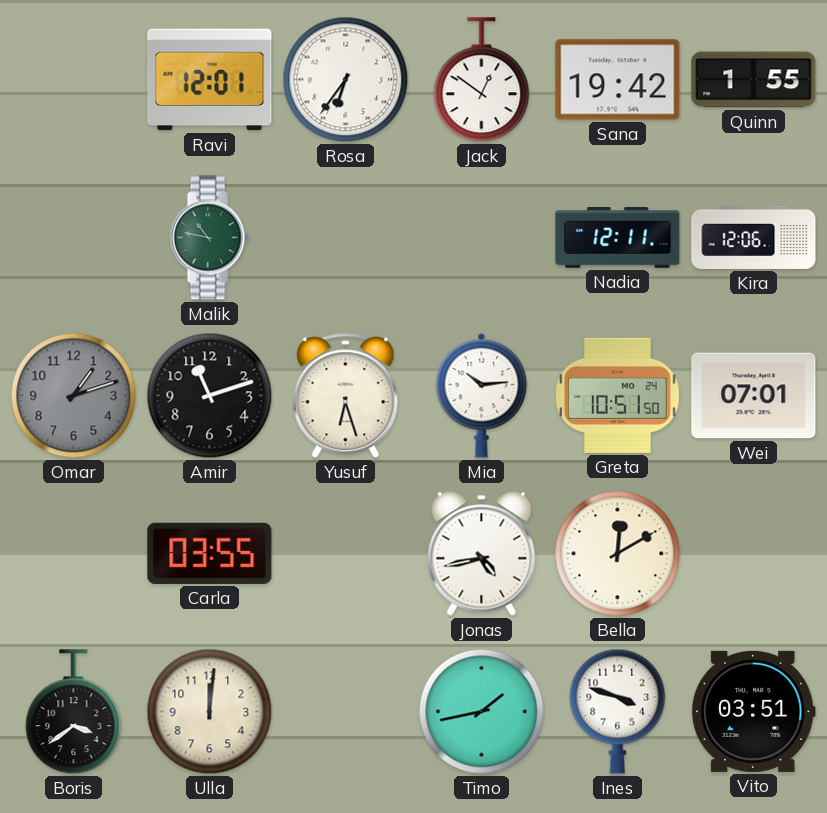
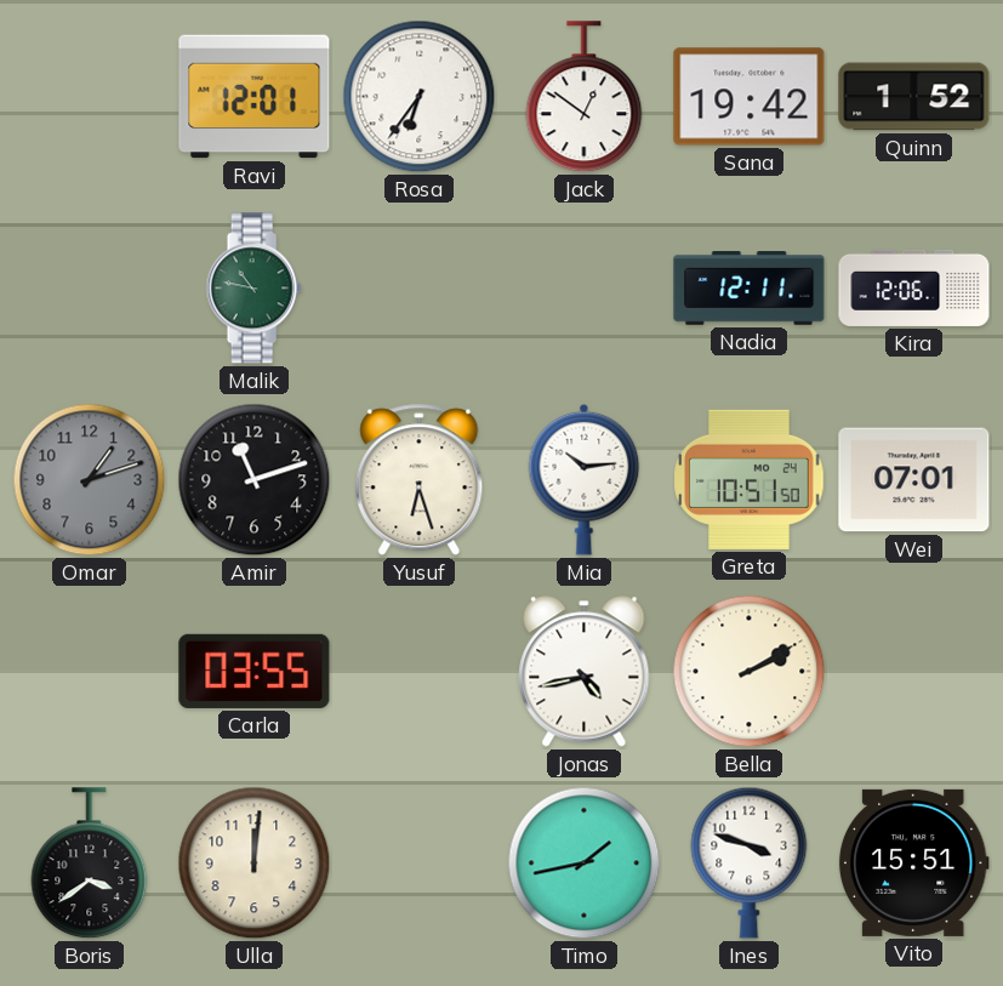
Quinn: 1:55 -> 1:52
Bella: 12:10 -> 2:10
Vito: 03:51 -> 15:51
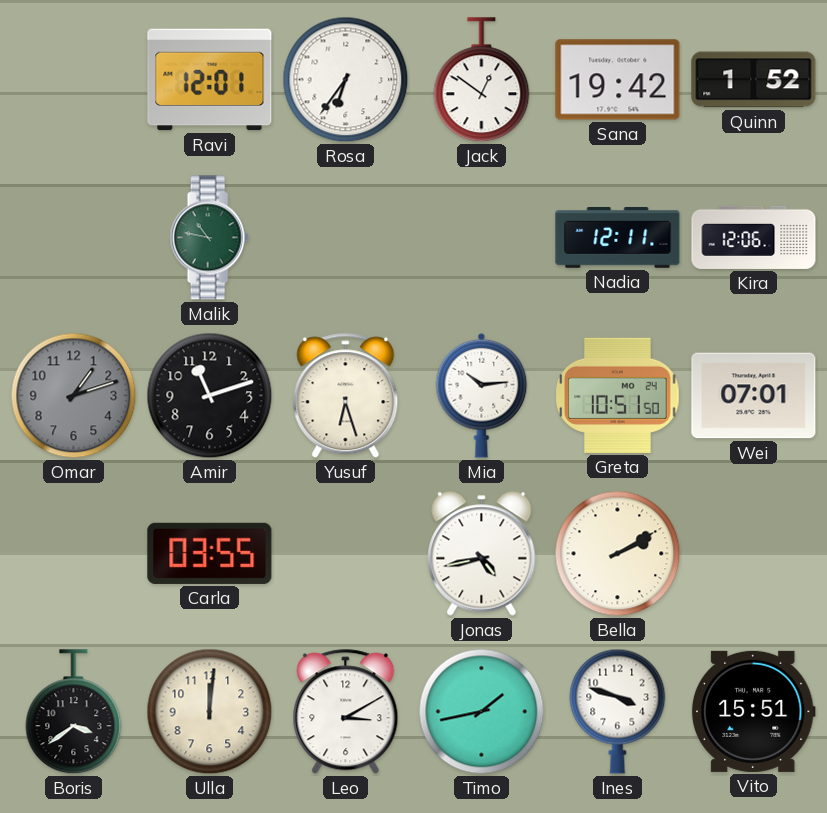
Leo: none -> 3:10
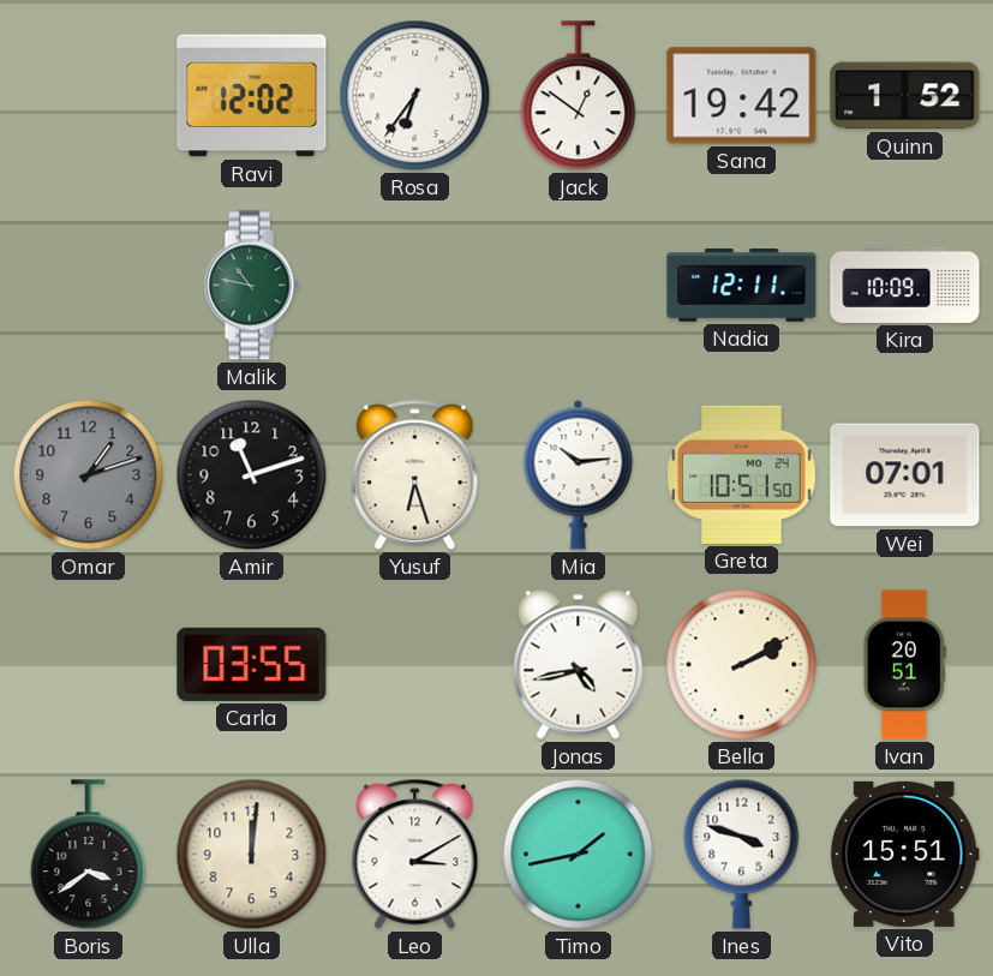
Ravi: 12:01 -> 12:02
Kira: 12:06 -> 10:09
Ivan: none -> 20:51
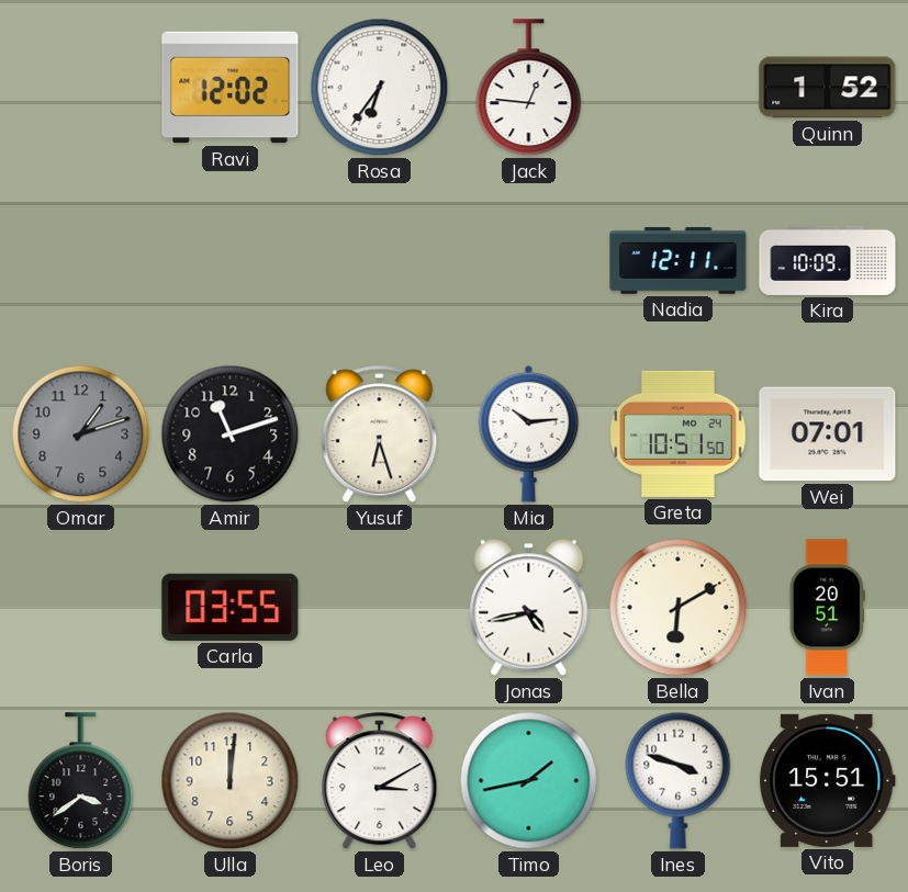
Jack: 12:51 -> 12:46
Sana: 19:42 -> none
Malik: 10:47 -> none
Bella: 2:10 -> 6:10
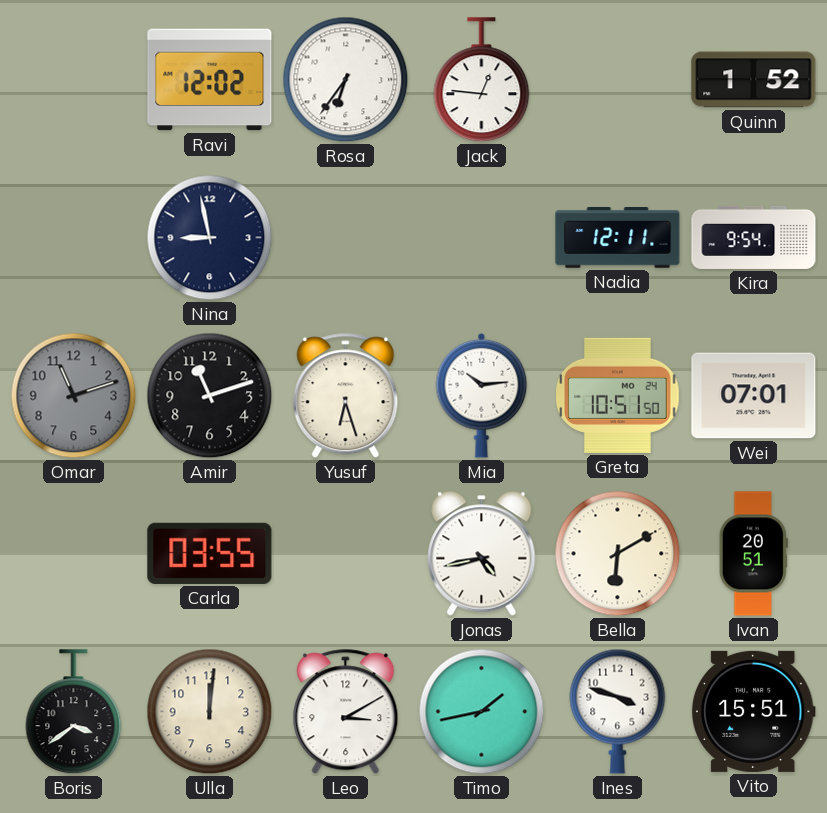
Nina: none -> 8:58
Kira: 10:09 -> 9:54
Omar: 1:12 -> 11:12
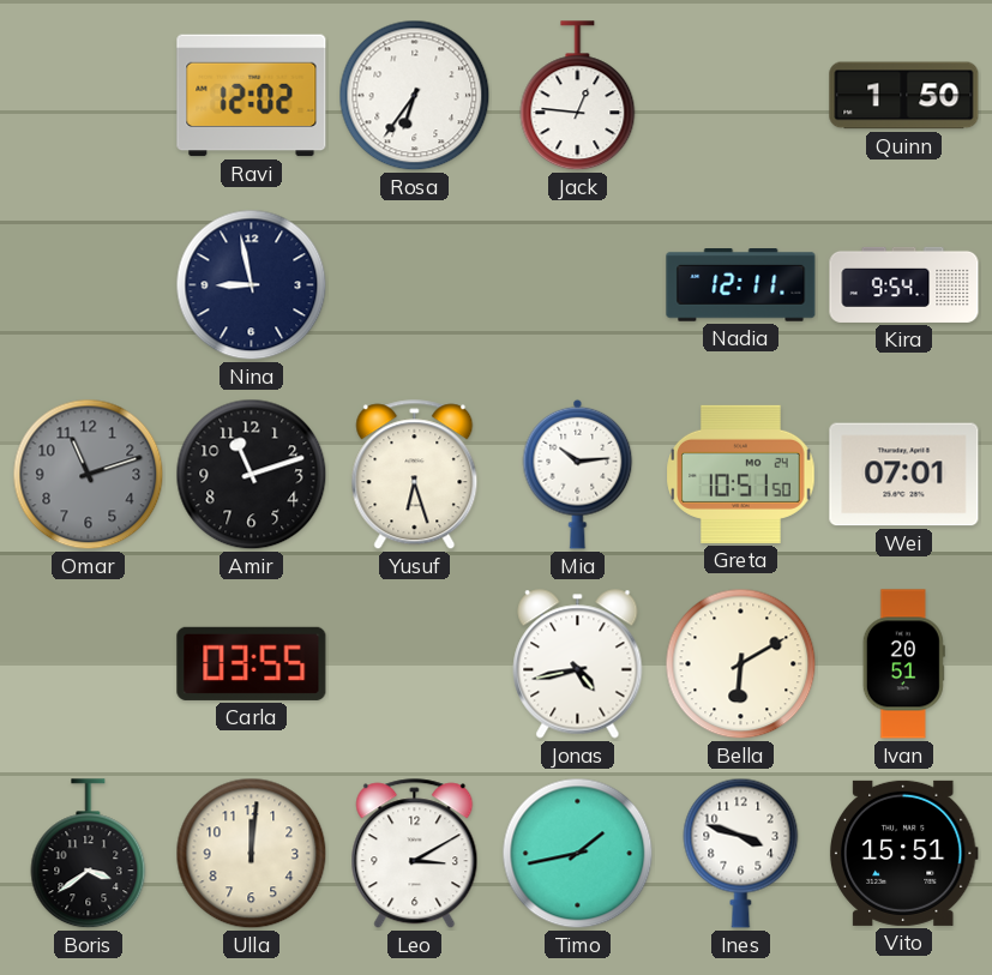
Quinn: 1:52 -> 1:50
